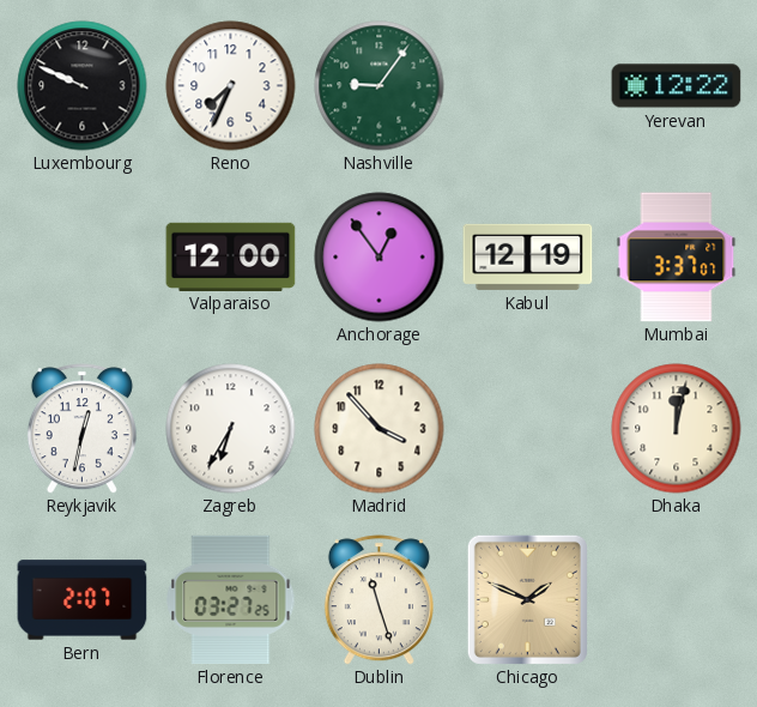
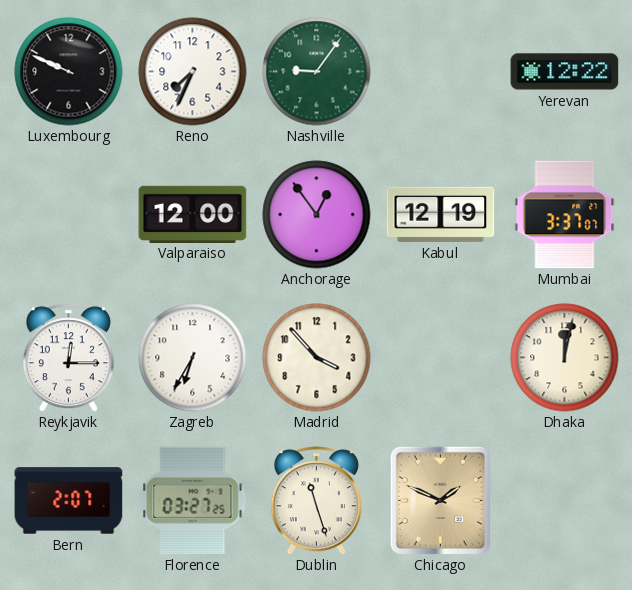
Reykjavik: 12:32 -> 12:15
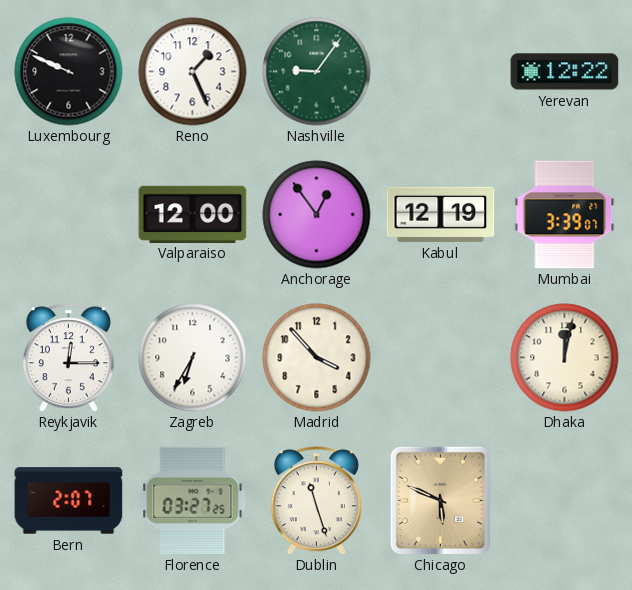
Reno: 7:34 -> 1:26
Mumbai: 3:37 -> 3:39
Chicago: 1:49 -> 5:49
